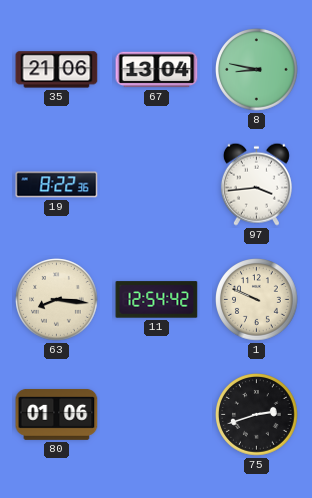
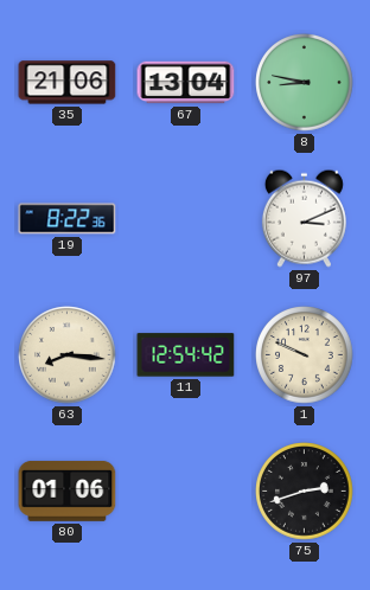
97: 3:44 -> 3:11
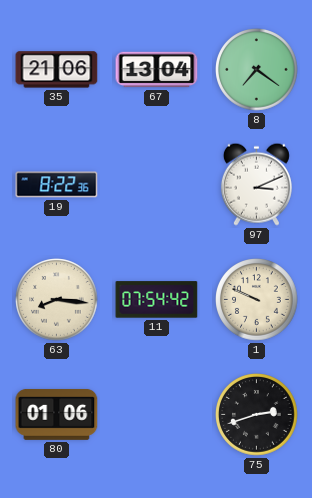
8: 8:47 -> 7:21
11: 12:54 -> 07:54
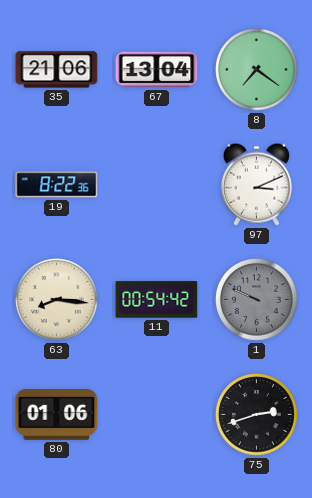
11: 07:54 -> 00:54
1 dial: cream -> grey
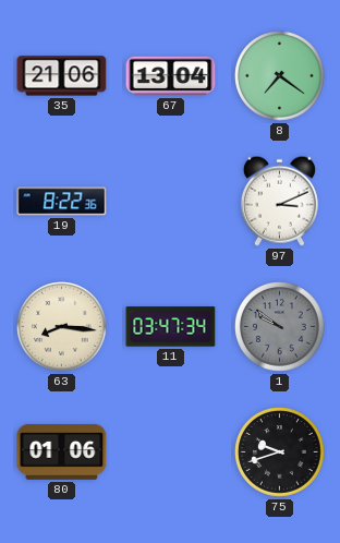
11: 00:54 -> 03:47
1: 9:49 -> 9:51
75: 2:42 -> 9:42
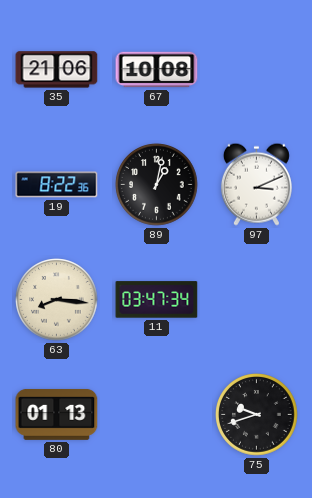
67: 13:04 -> 10:08
8: 7:21 -> none
89: none -> 1:02
1: 9:51 -> none
80: 01:06 -> 01:13
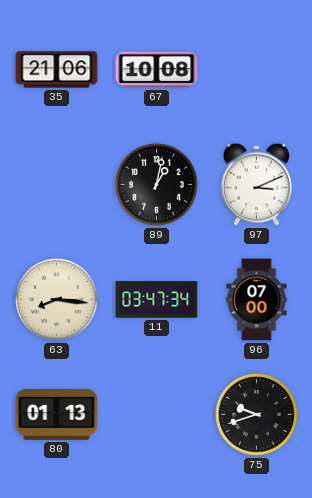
19: 8:22 -> none
96: none -> 07:00
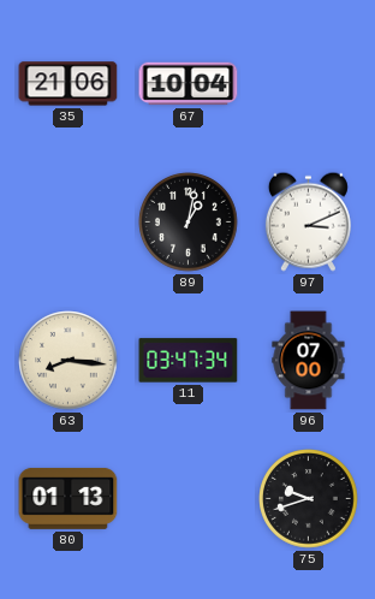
67: 10:08 -> 10:04
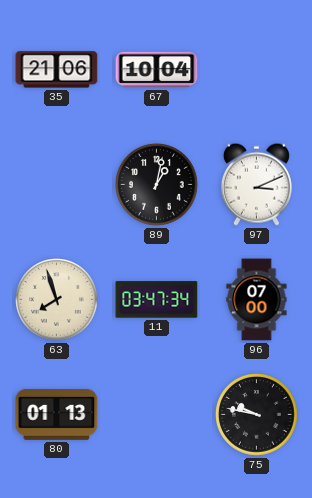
63: 8:16 -> 7:57
75: 9:42 -> 9:47
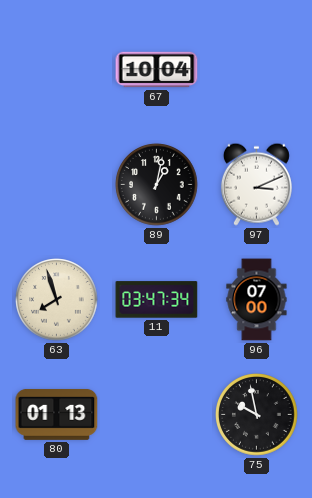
35: 21:06 -> none
75: 9:47 -> 9:58
